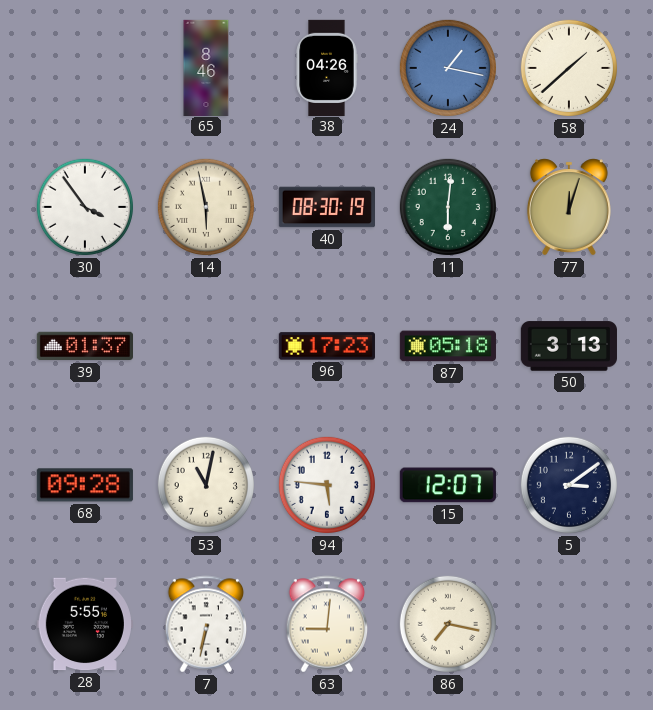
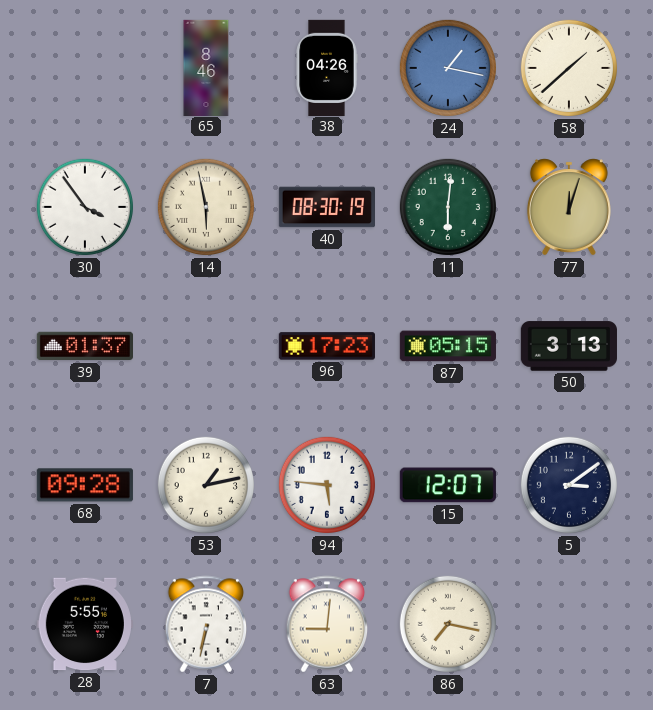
87: 05:18 -> 05:15
53: 11:02 -> 1:13
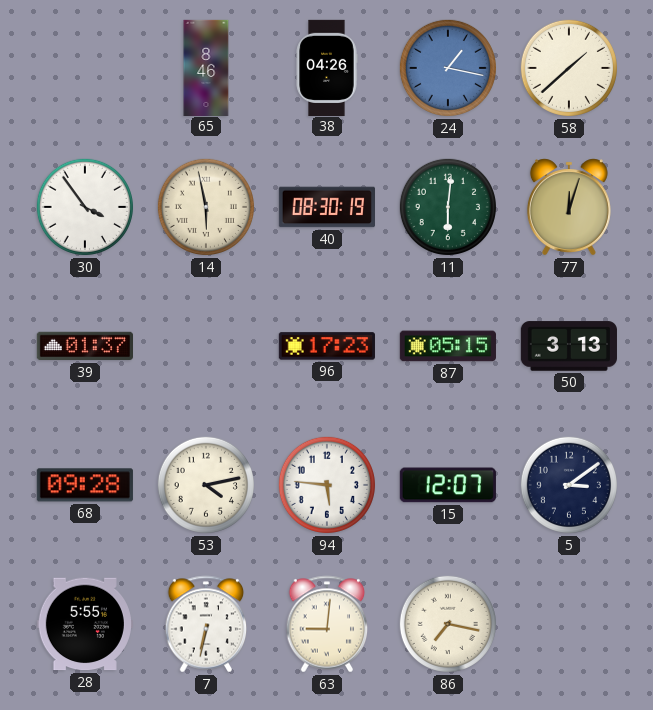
53: 1:13 -> 4:13
